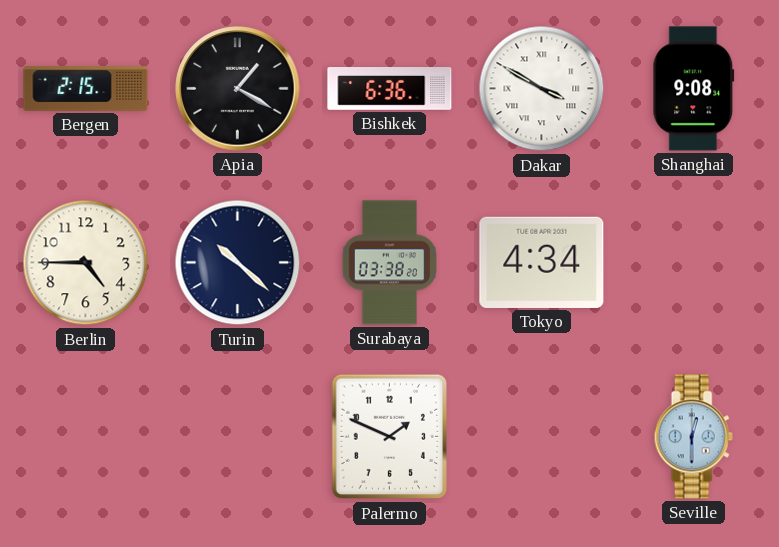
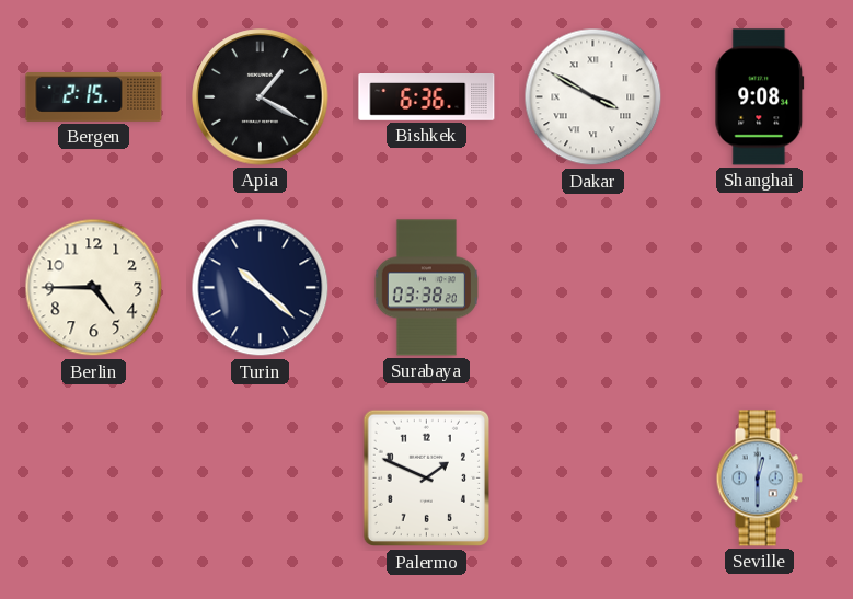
Tokyo: 4:34 -> none
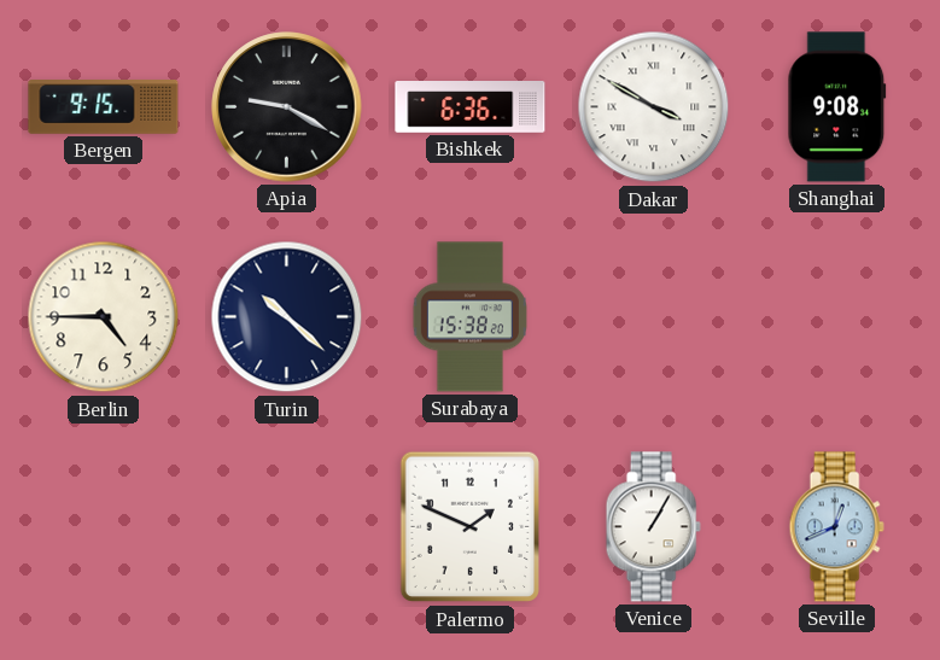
Bergen: 2:15 -> 9:15
Apia: 1:20 -> 9:20
Surabaya: 03:38 -> 15:38
Venice: none -> 1:05
Seville: 12:30 -> 12:41
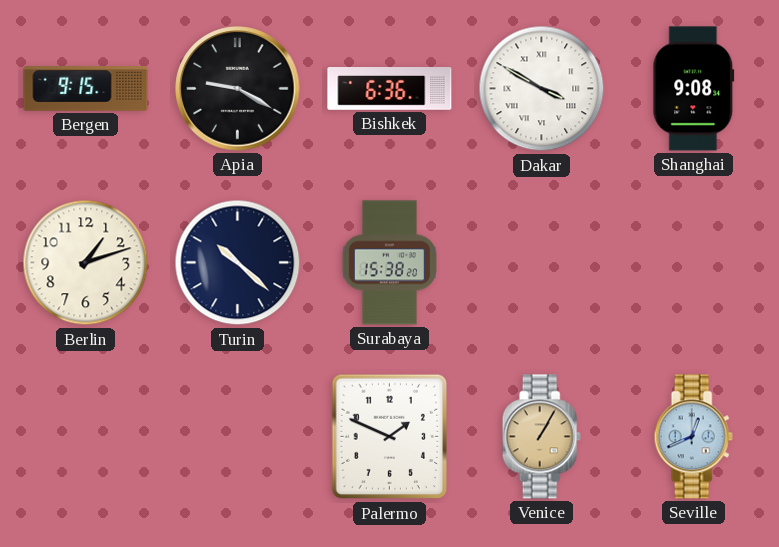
Berlin: 4:45 -> 1:12
Venice dial: white -> champagne
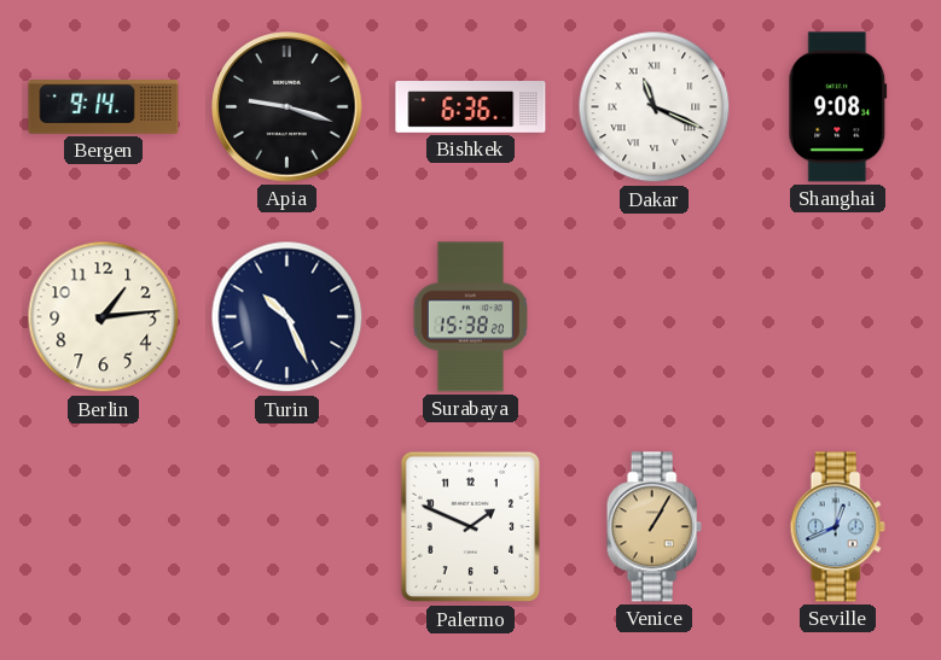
Bergen: 9:15 -> 9:14
Apia: 9:20 -> 9:18
Dakar: 3:50 -> 11:19
Berlin: 1:12 -> 1:14
Turin: 10:22 -> 10:26
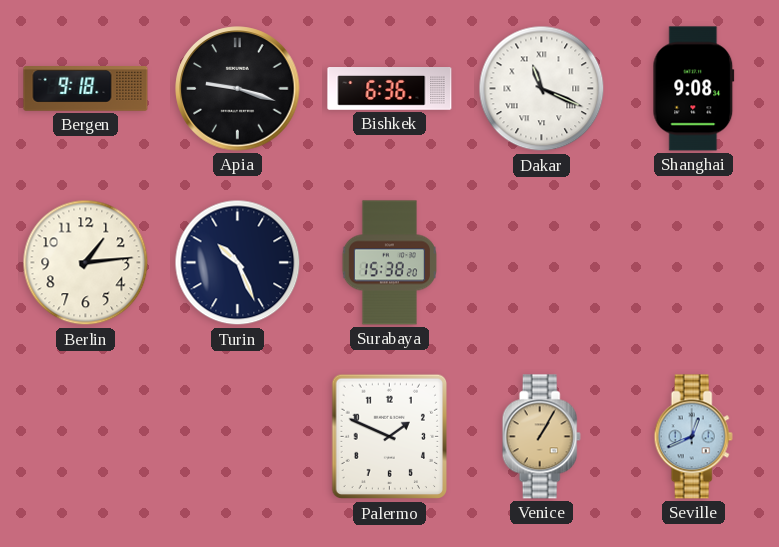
Bergen: 9:14 -> 9:18
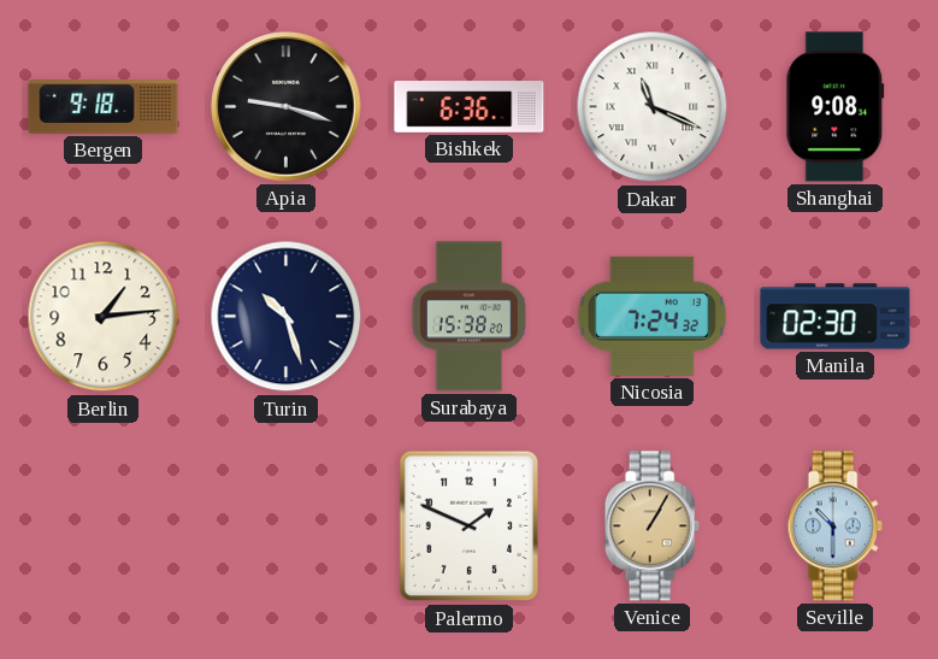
Turin: 10:26 -> 10:27
Nicosia: none -> 7:24
Manila: none -> 02:30
Seville: 12:41 -> 10:30
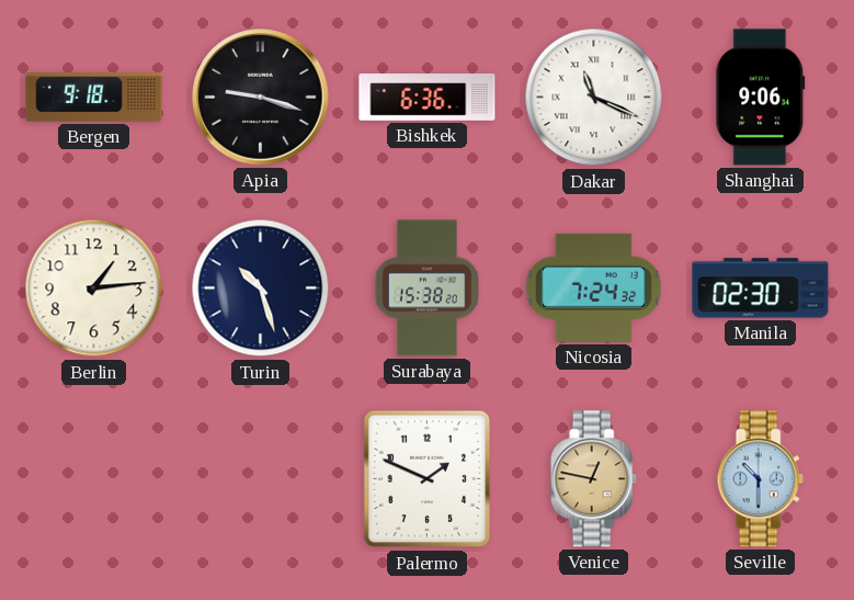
Shanghai: 9:08 -> 9:06
Venice: 1:05 -> 12:47
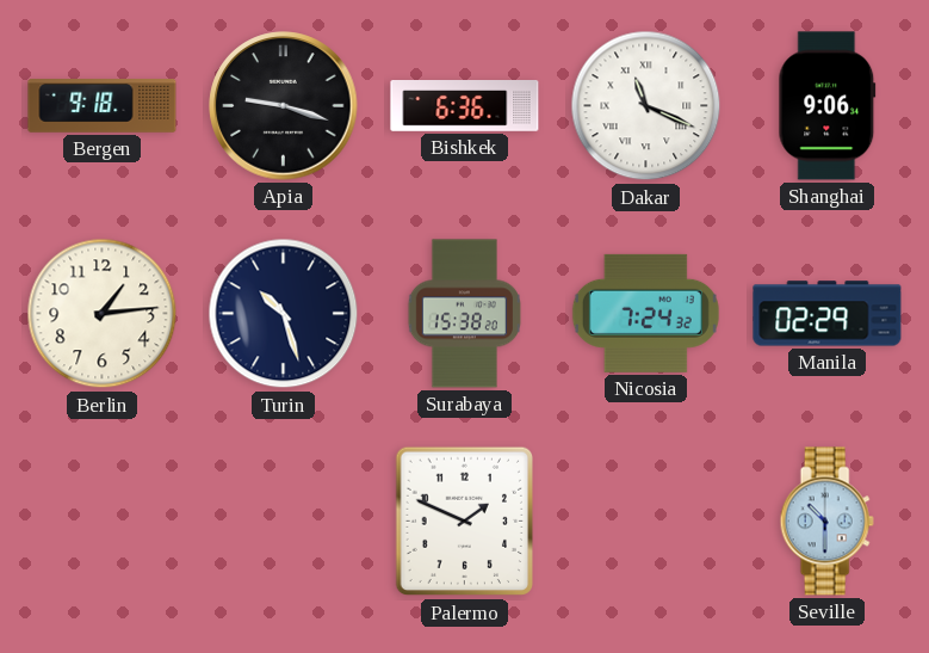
Manila: 02:30 -> 02:29
Venice: 12:47 -> none
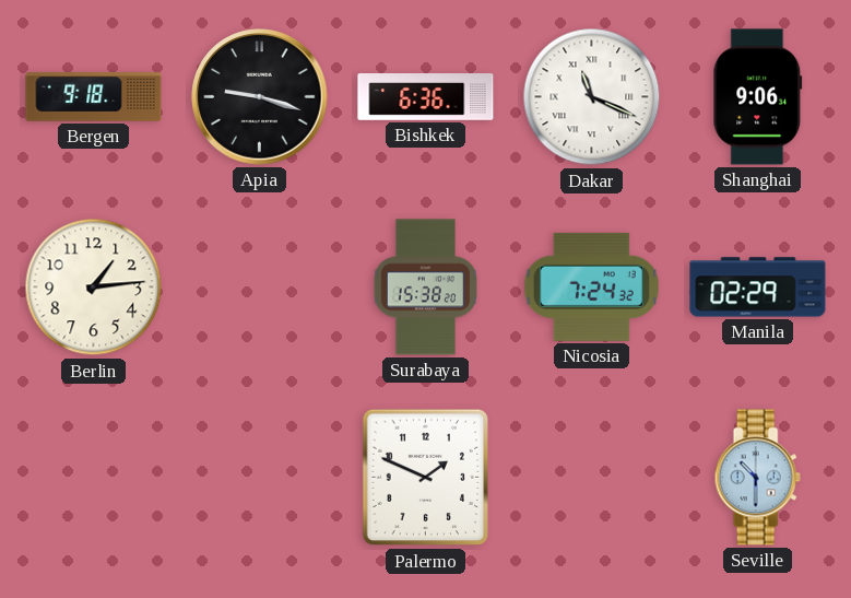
Turin: 10:27 -> none
